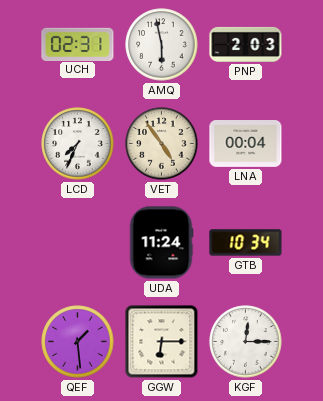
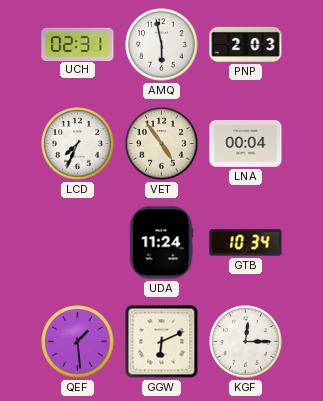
GGW: 6:15 -> 6:11
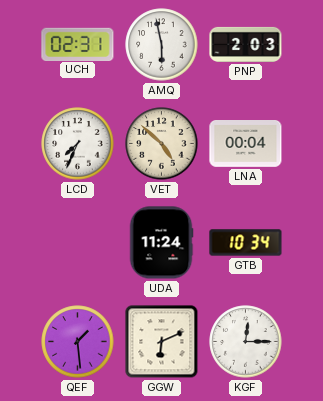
VET: 4:54 -> 4:52
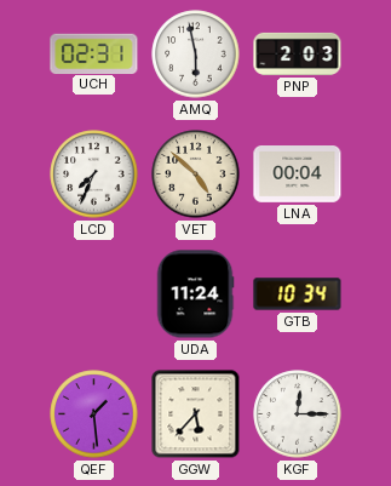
GGW: 6:11 -> 5:37
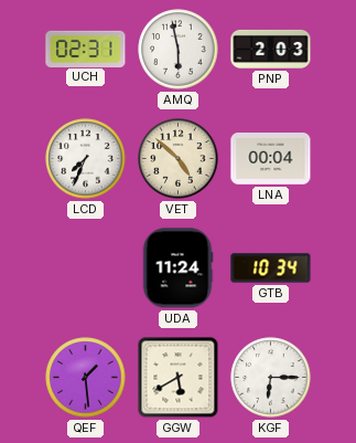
GGW: 5:37 -> 5:40
KGF: 12:15 -> 6:15
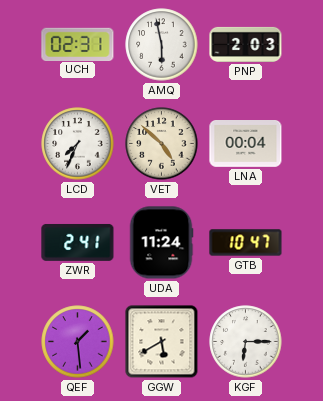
ZWR: none -> 2:41
GTB: 10:34 -> 10:47
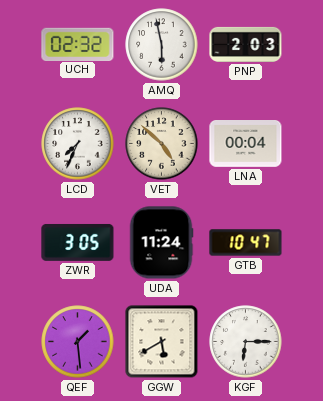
UCH: 02:31 -> 02:32
ZWR: 2:41 -> 3:05
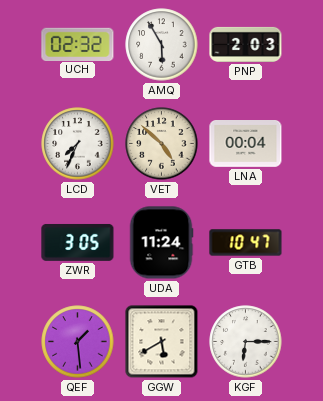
AMQ: 5:58 -> 5:55
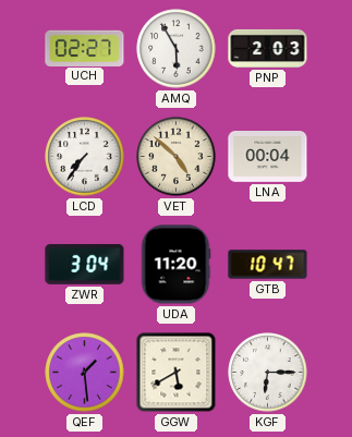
UCH: 02:32 -> 02:27
LCD: 7:34 -> 7:36
ZWR: 3:05 -> 3:04
UDA: 11:24 -> 11:20
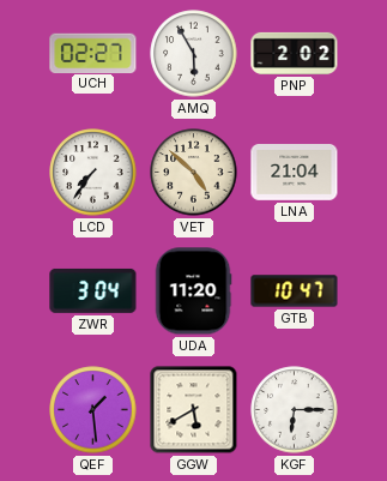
PNP: 2:03 -> 2:02
LNA: 00:04 -> 21:04
